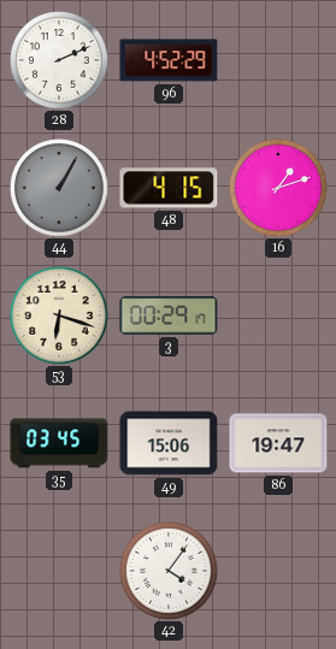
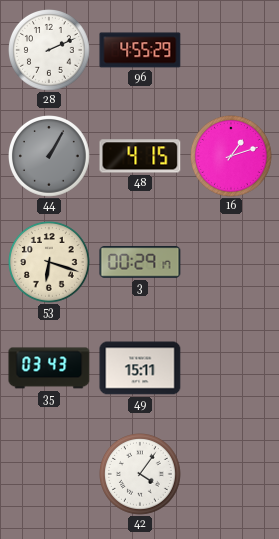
96: 4:52 -> 4:55
35: 03:45 -> 03:43
49: 15:06 -> 15:11
86: 19:47 -> none
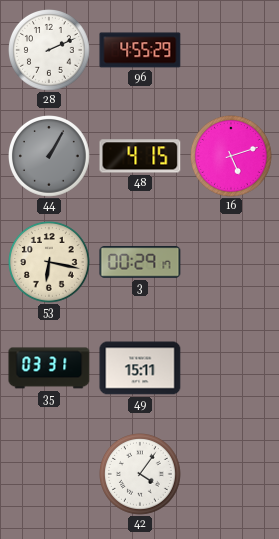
16: 1:12 -> 5:12
53: 6:18 -> 6:17
35: 03:43 -> 03:31
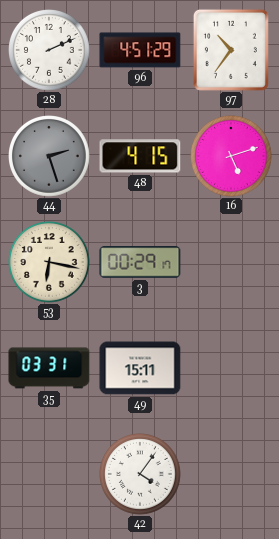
96: 4:55 -> 4:51
97: none -> 10:36
44: 1:05 -> 2:27
